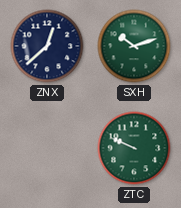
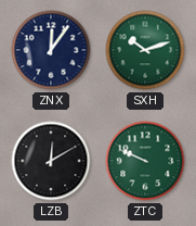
ZNX: 12:38 -> 12:06
LZB: none -> 12:10
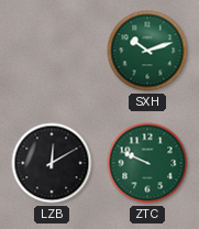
ZNX: 12:06 -> none
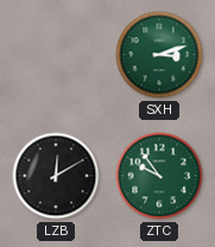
SXH: 10:12 -> 3:12
ZTC: 9:49 -> 9:54
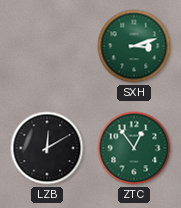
ZTC: 9:54 -> 12:54
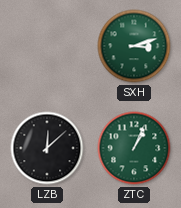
LZB: 12:10 -> 12:08
ZTC: 12:54 -> 1:04
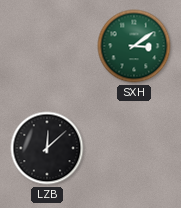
SXH: 3:12 -> 3:09
ZTC: 1:04 -> none
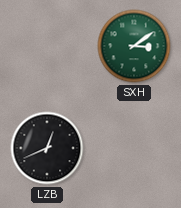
LZB: 12:08 -> 12:41
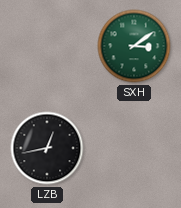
LZB: 12:41 -> 12:43
